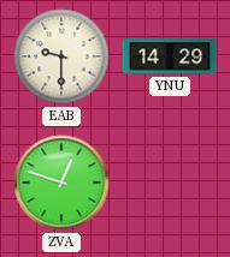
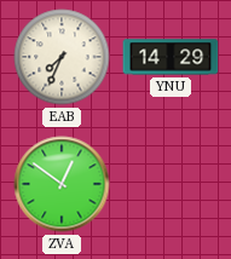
EAB: 9:30 -> 7:34
ZVA: 12:48 -> 12:51
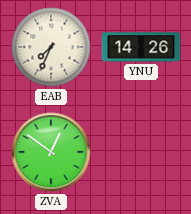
YNU: 14:29 -> 14:26
